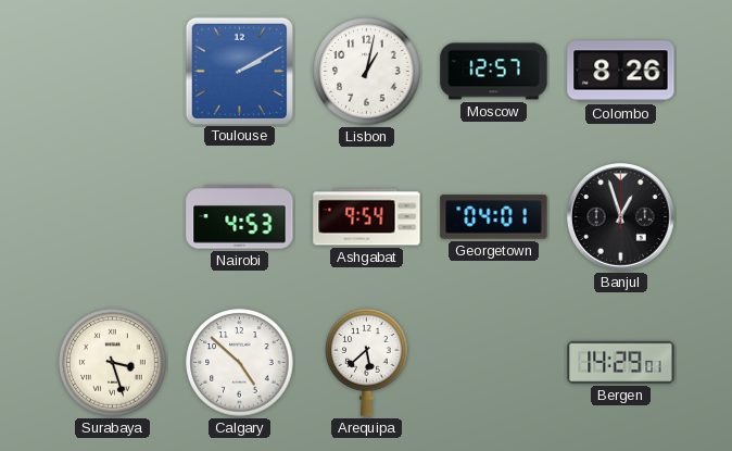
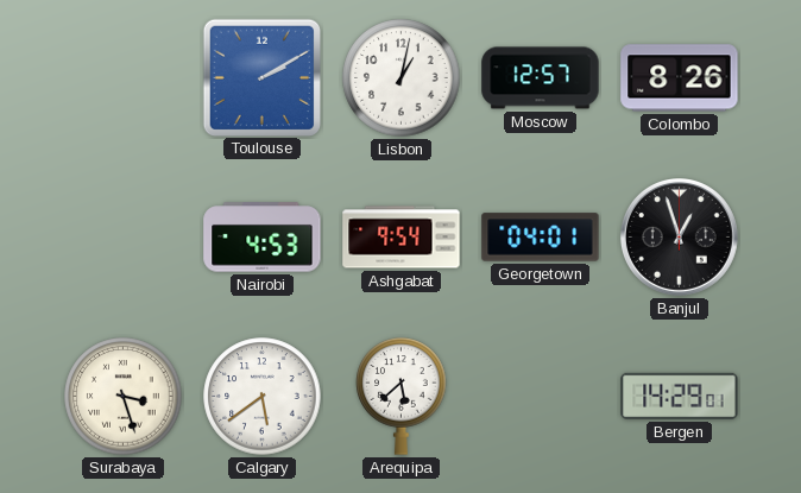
Calgary: 4:52 -> 5:39
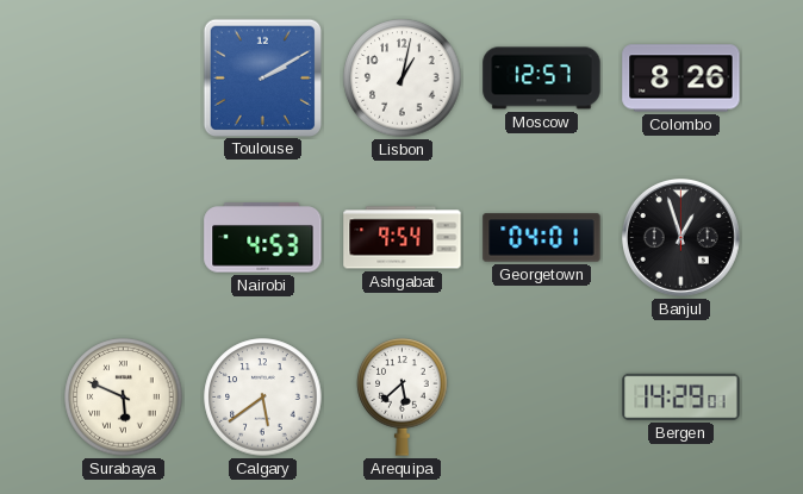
Surabaya: 3:27 -> 5:49
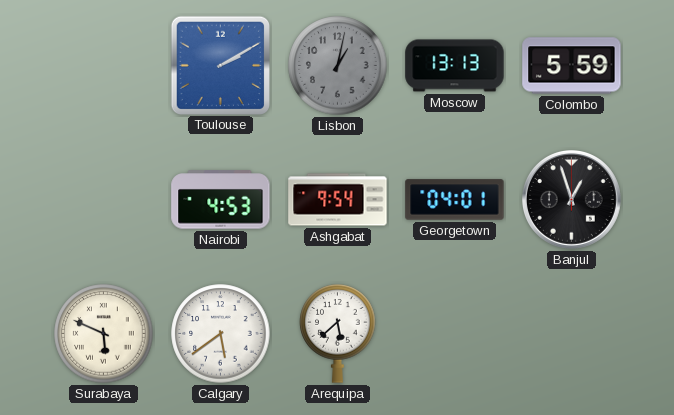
Lisbon dial: white -> grey
Moscow: 12:57 -> 13:13
Colombo: 8:26 -> 5:59
Bergen: 14:29 -> none
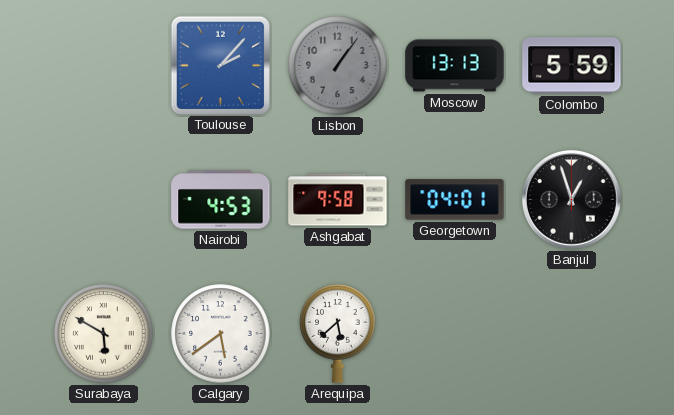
Toulouse: 2:10 -> 2:07
Lisbon: 1:02 -> 1:06
Ashgabat: 9:54 -> 9:58
Surabaya: 5:49 -> 5:50
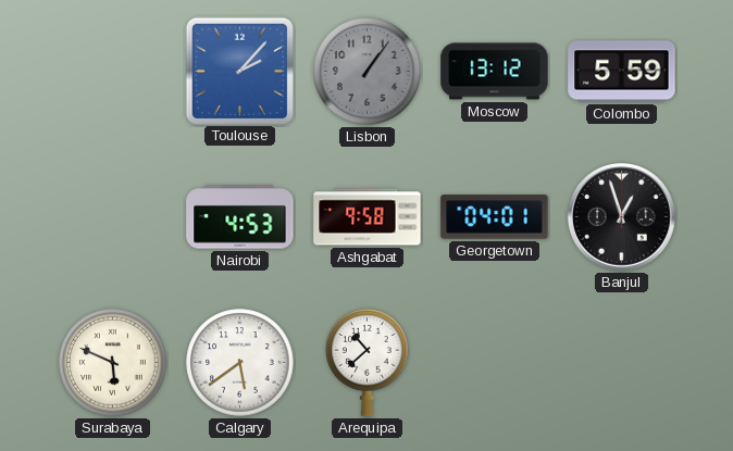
Moscow: 13:13 -> 13:12
Surabaya: 5:50 -> 5:49
Arequipa: 5:38 -> 10:38
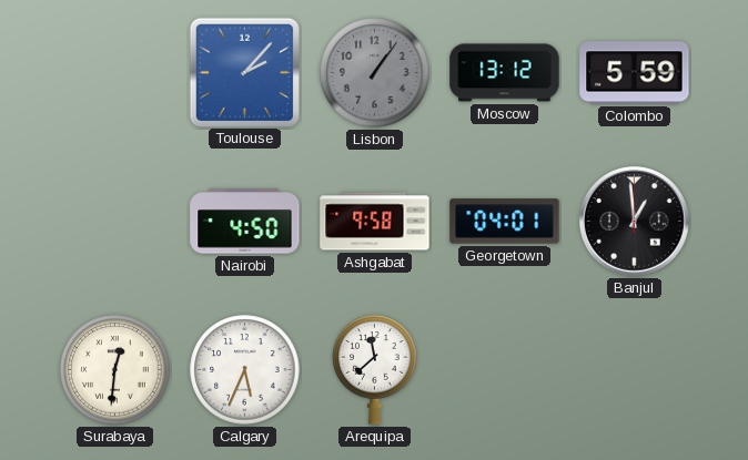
Nairobi: 4:53 -> 4:50
Banjul: 12:57 -> 12:59
Surabaya: 5:49 -> 12:31
Calgary: 5:39 -> 5:34
Arequipa: 10:38 -> 11:38
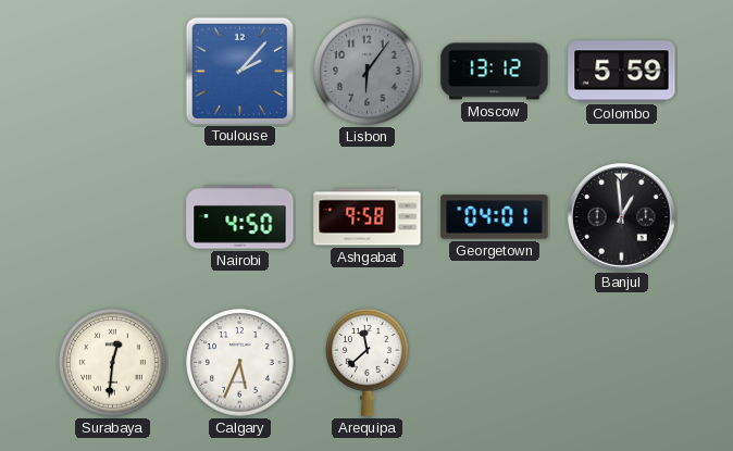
Lisbon: 1:06 -> 6:06
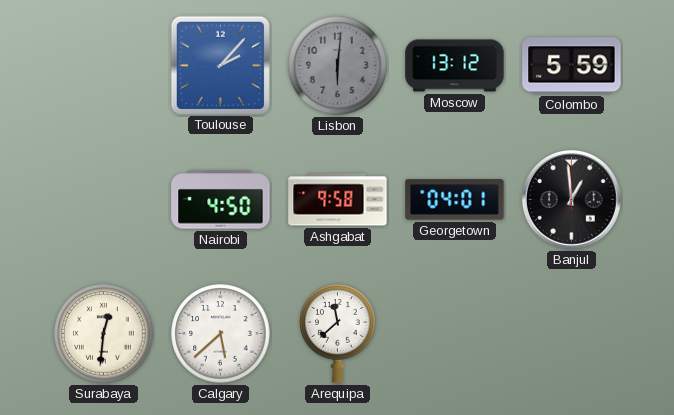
Lisbon: 6:06 -> 6:01
Calgary: 5:34 -> 5:38
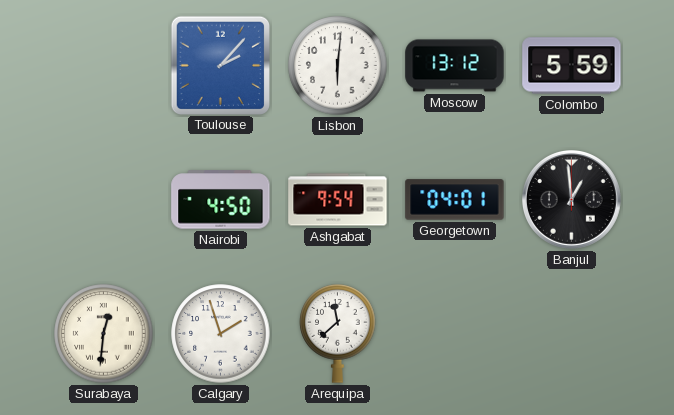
Lisbon dial: grey -> white
Ashgabat: 9:58 -> 9:54
Calgary: 5:38 -> 1:57
